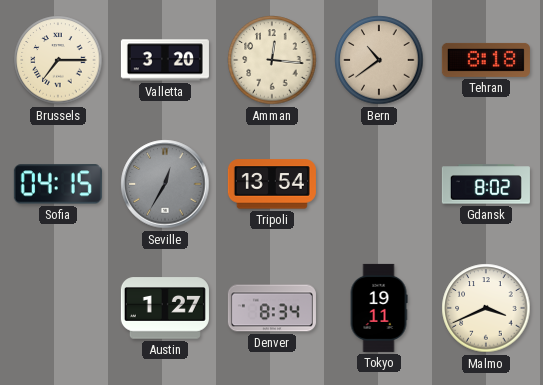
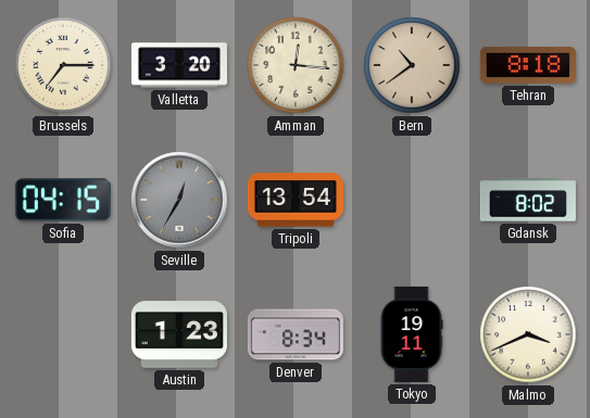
Austin: 1:27 -> 1:23
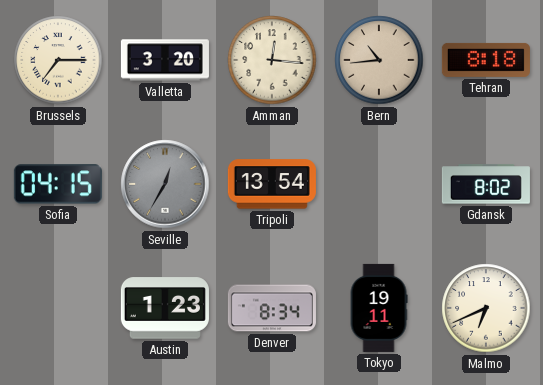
Bern: 10:39 -> 10:44
Malmo: 3:41 -> 6:41
